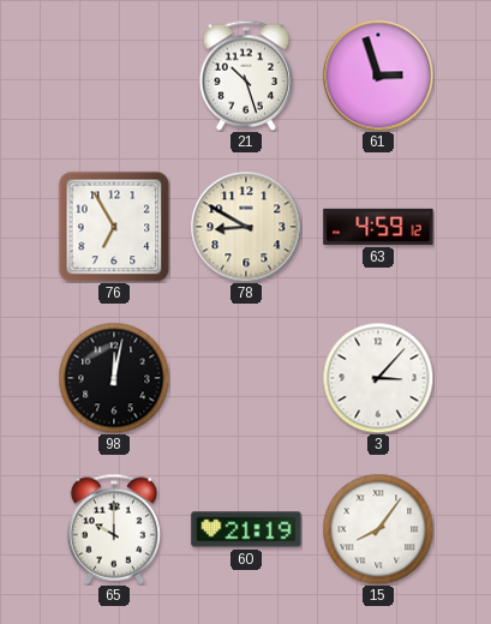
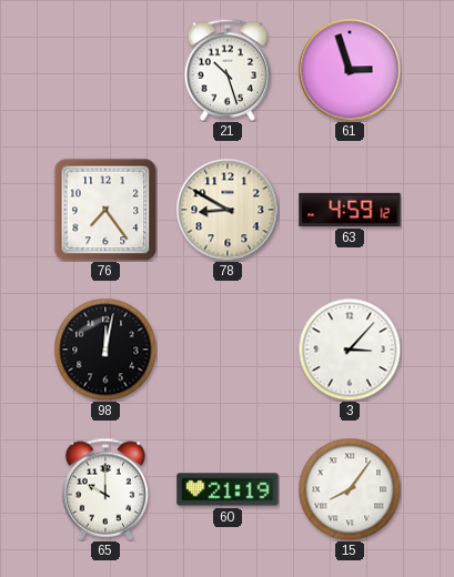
76: 6:55 -> 7:24
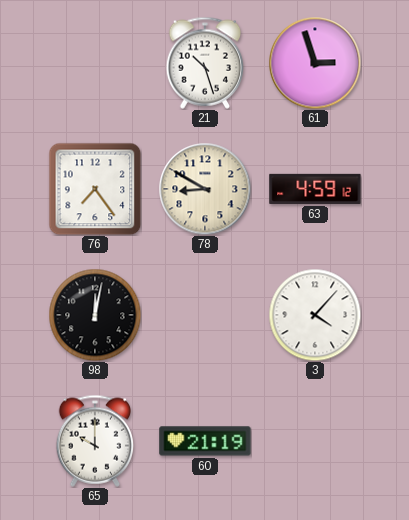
3: 3:07 -> 4:07
15: 8:06 -> none
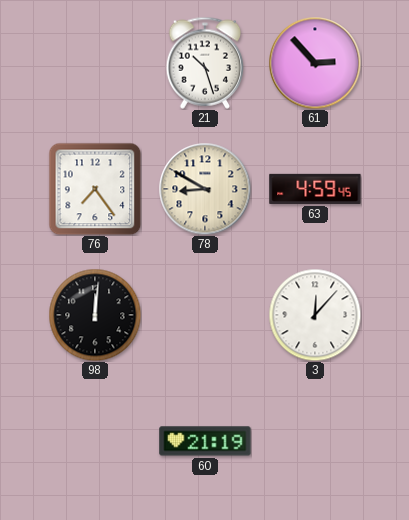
61: 2:57 -> 2:53
63: 4:59:12 -> 4:59:45
98: 12:02 -> 12:01
3: 4:07 -> 12:07
65: 10:00 -> none
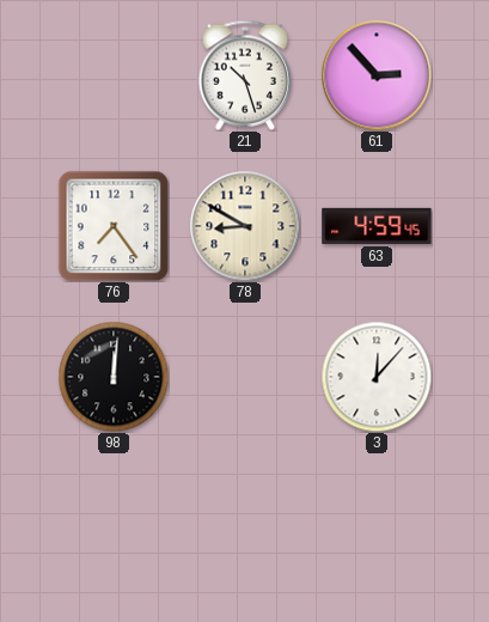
60: 21:19 -> none
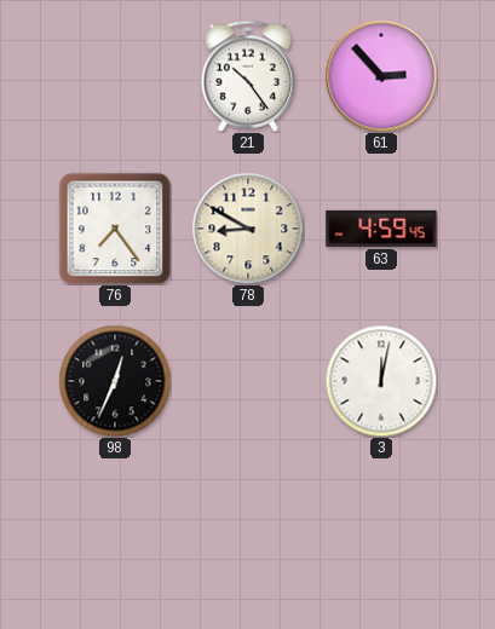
21: 10:27 -> 10:24
98: 12:01 -> 12:34
3: 12:07 -> 12:02
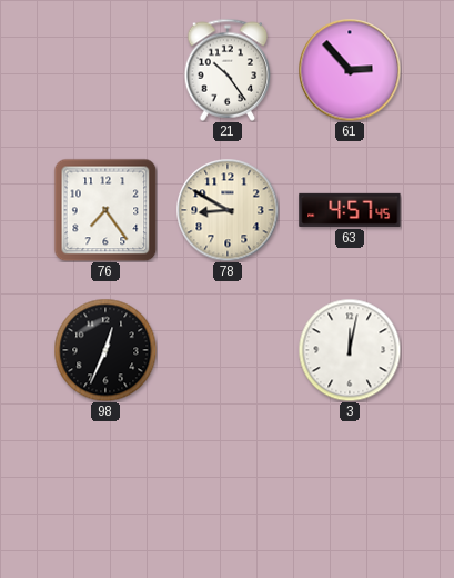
63: 4:59 -> 4:57
